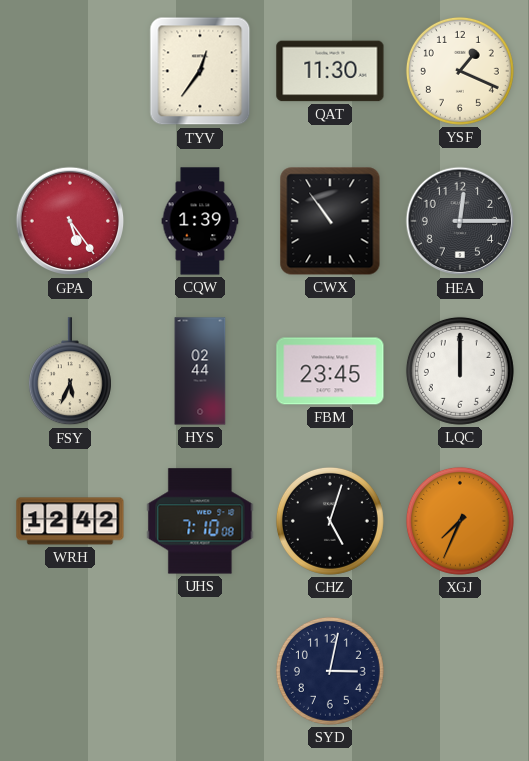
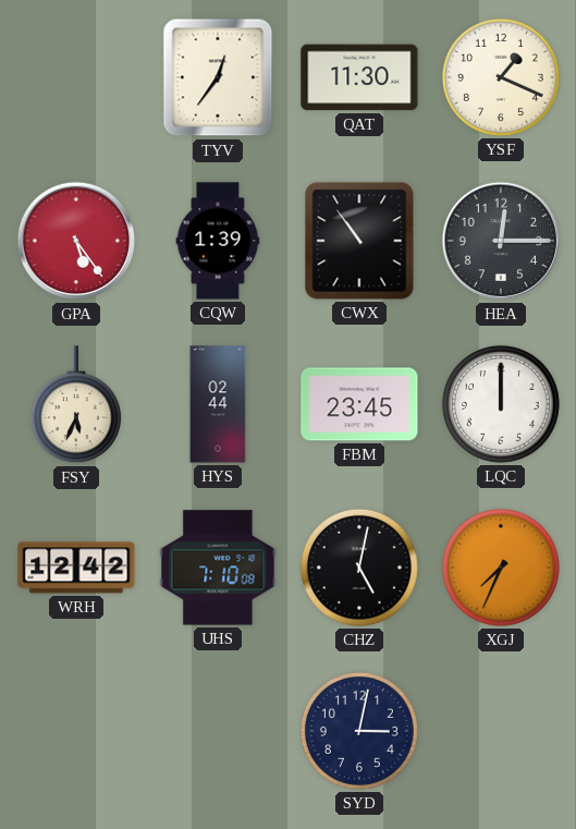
CHZ: 5:03 -> 5:02
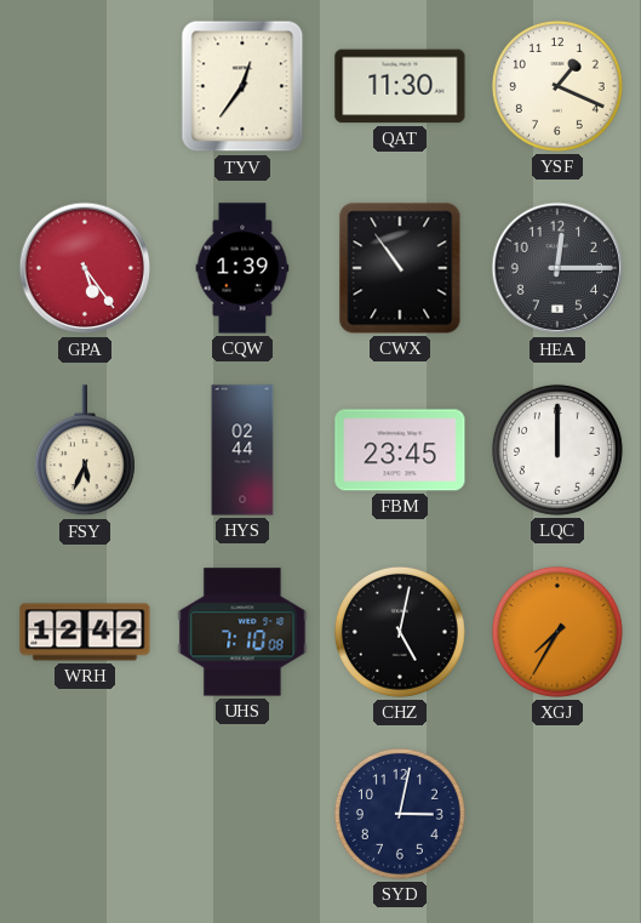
XGJ: 7:34 -> 7:35
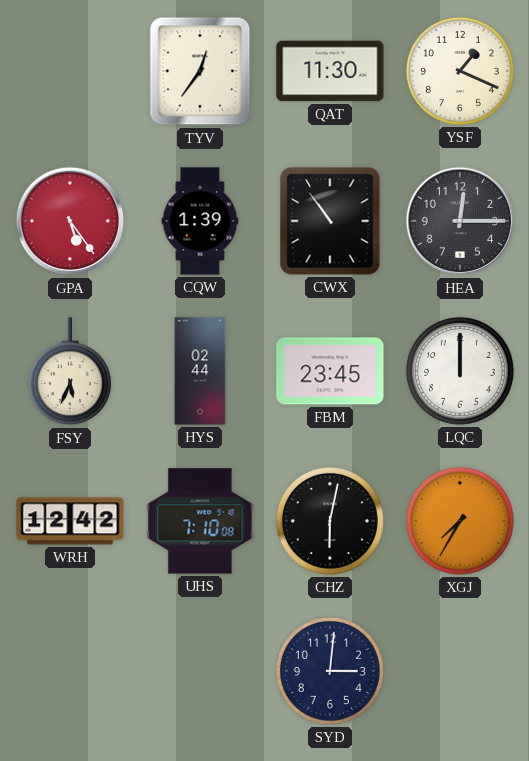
CHZ: 5:02 -> 6:02
SYD: 3:02 -> 3:01
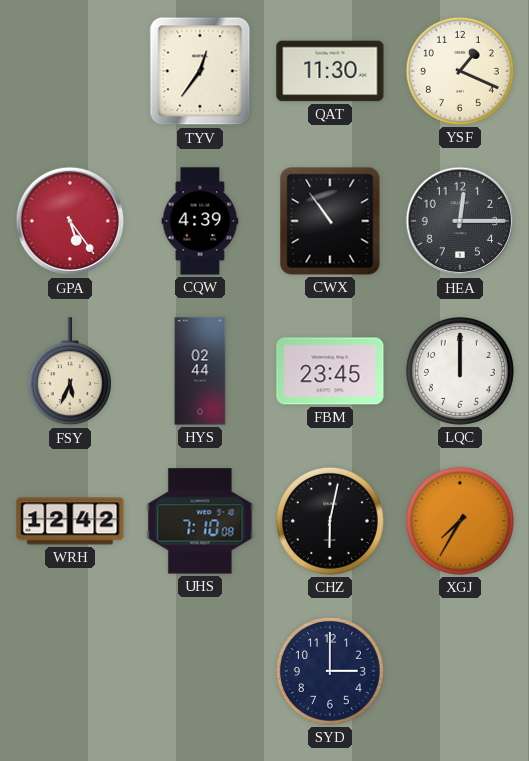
CQW: 1:39 -> 4:39
SYD: 3:01 -> 3:00
